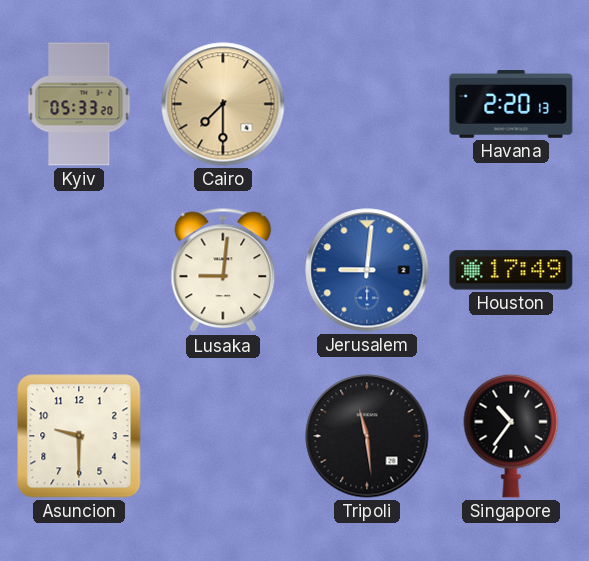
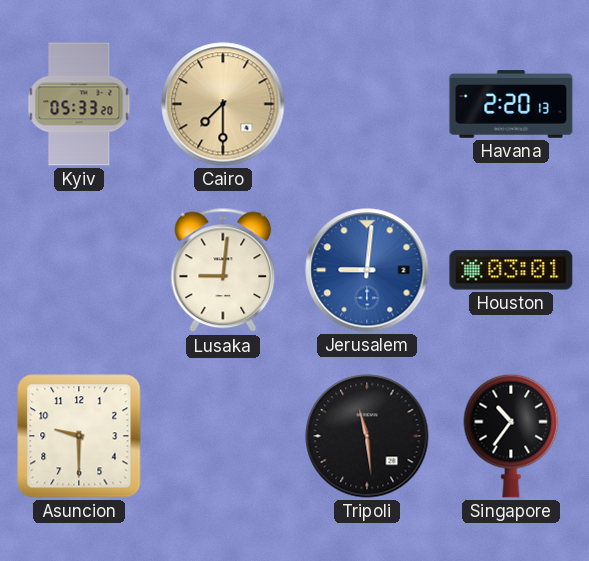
Houston: 17:49 -> 03:01
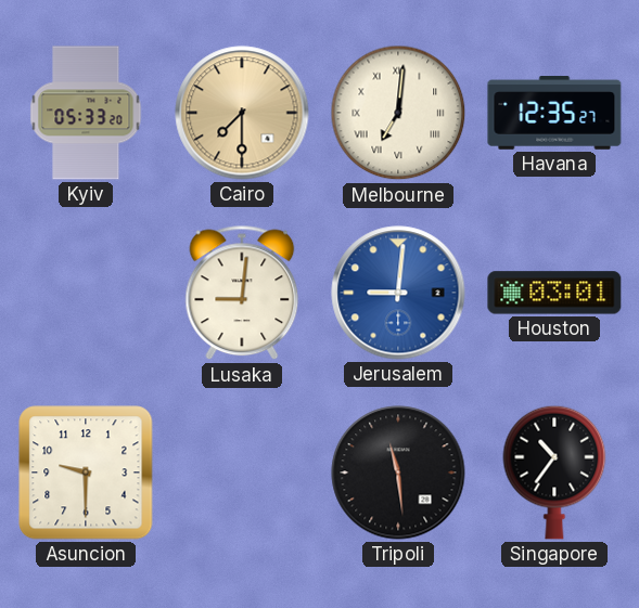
Melbourne: none -> 7:01
Havana: 2:20 -> 12:35
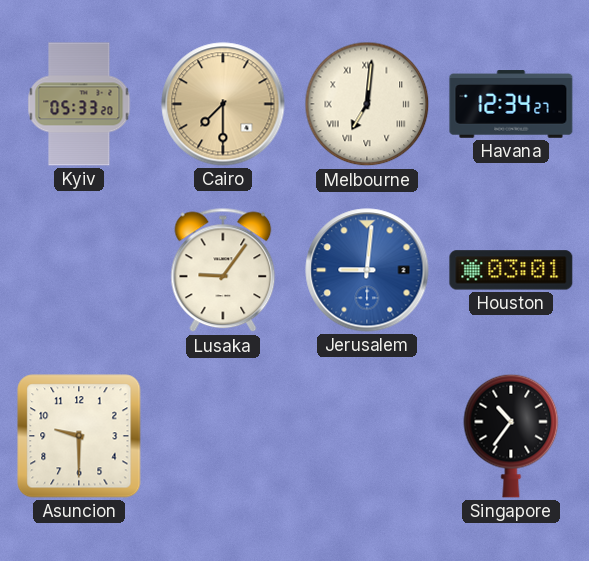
Havana: 12:35 -> 12:34
Lusaka: 9:01 -> 9:06
Tripoli: 11:29 -> none
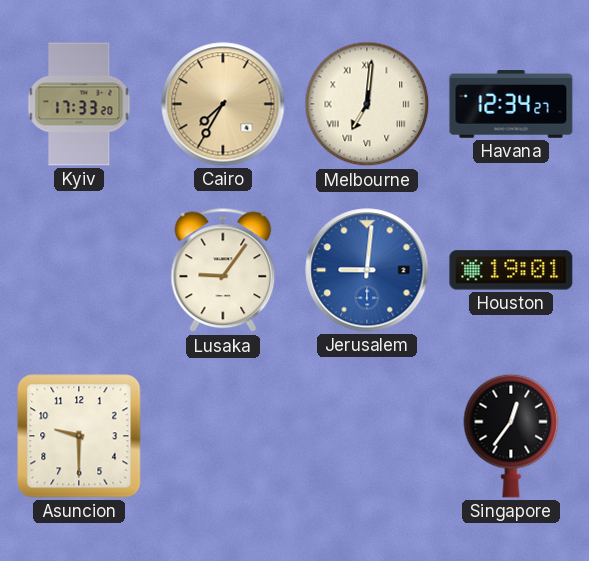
Kyiv: 05:33 -> 17:33
Cairo: 7:30 -> 7:35
Houston: 03:01 -> 19:01
Singapore: 10:36 -> 12:36
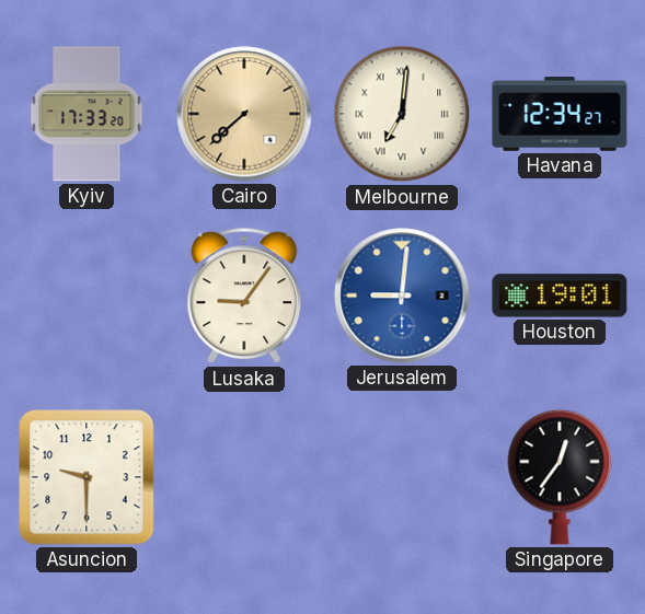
Cairo: 7:35 -> 7:38
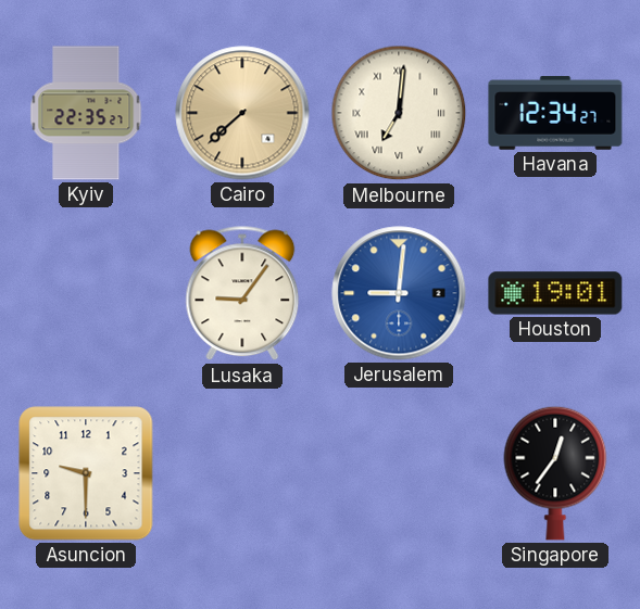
Kyiv: 17:33 -> 22:35
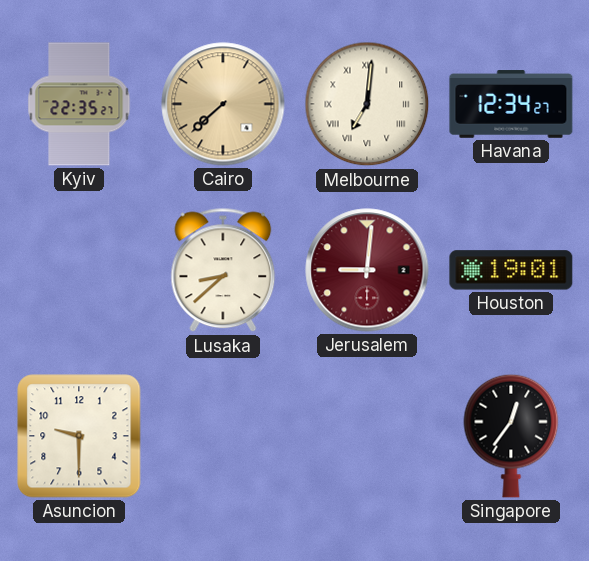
Lusaka: 9:06 -> 8:38
Jerusalem dial: blue -> burgundy
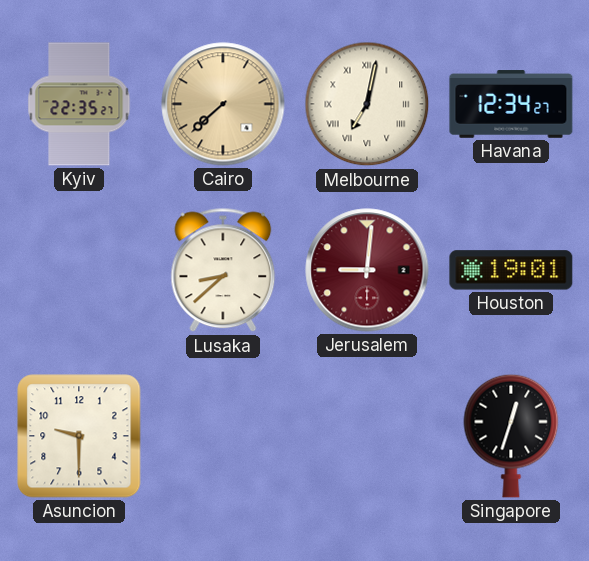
Melbourne: 7:01 -> 7:02
Singapore: 12:36 -> 12:33
